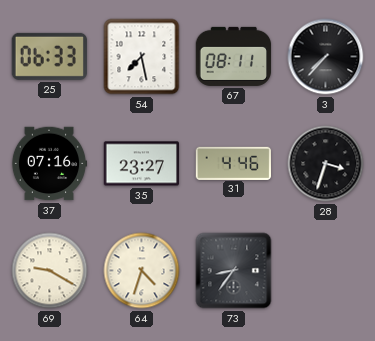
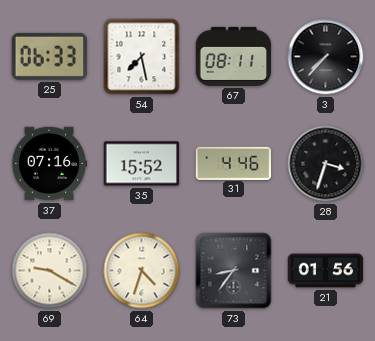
35: 23:27 -> 15:52
21: none -> 01:56
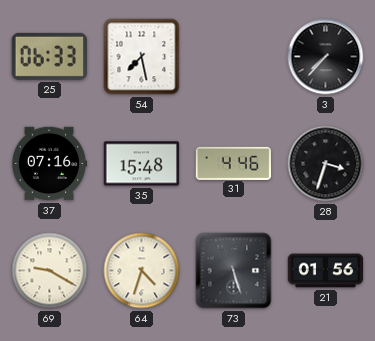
67: 08:11 -> none
35: 15:52 -> 15:48
73: 8:36 -> 5:27
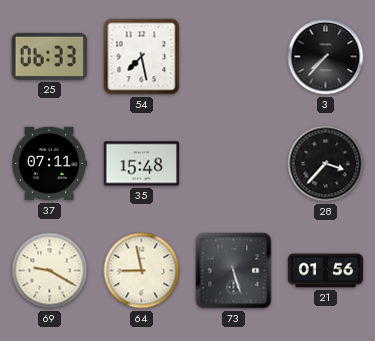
37: 07:16 -> 07:11
31: 4:46 -> none
28: 3:33 -> 3:37
64: 4:33 -> 8:58
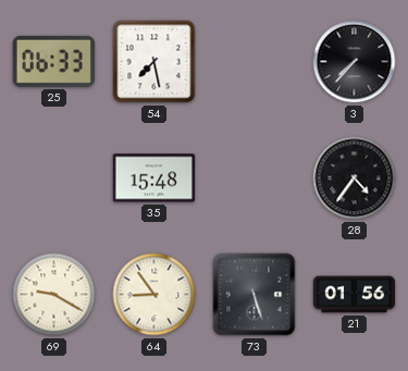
37: 07:11 -> none
28: 3:37 -> 4:36
64: 8:58 -> 8:54
